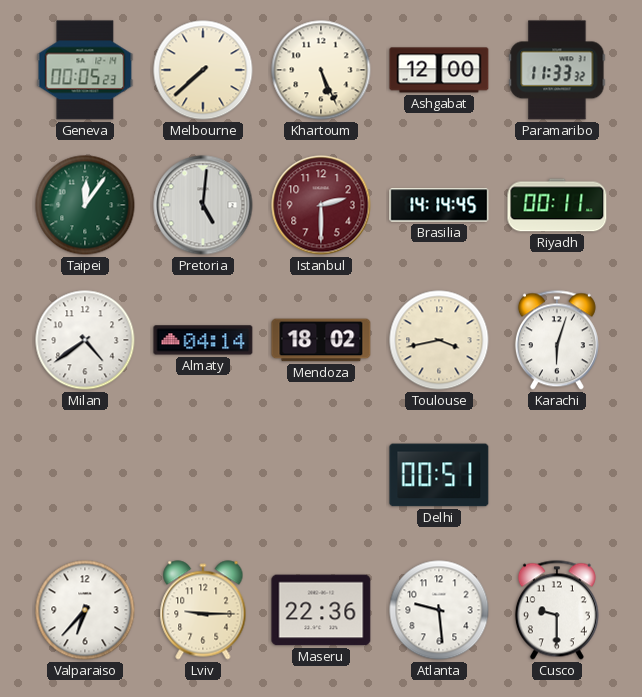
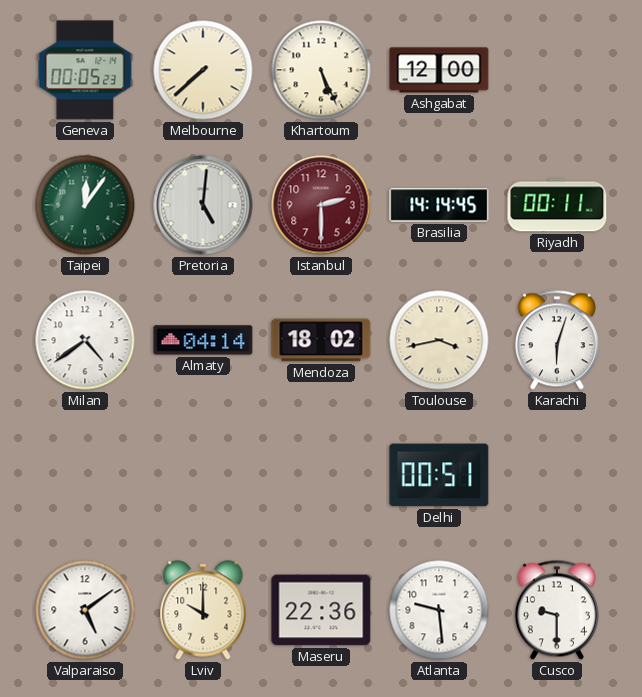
Paramaribo: 11:33 -> none
Valparaiso: 6:37 -> 5:09
Lviv: 9:15 -> 10:00
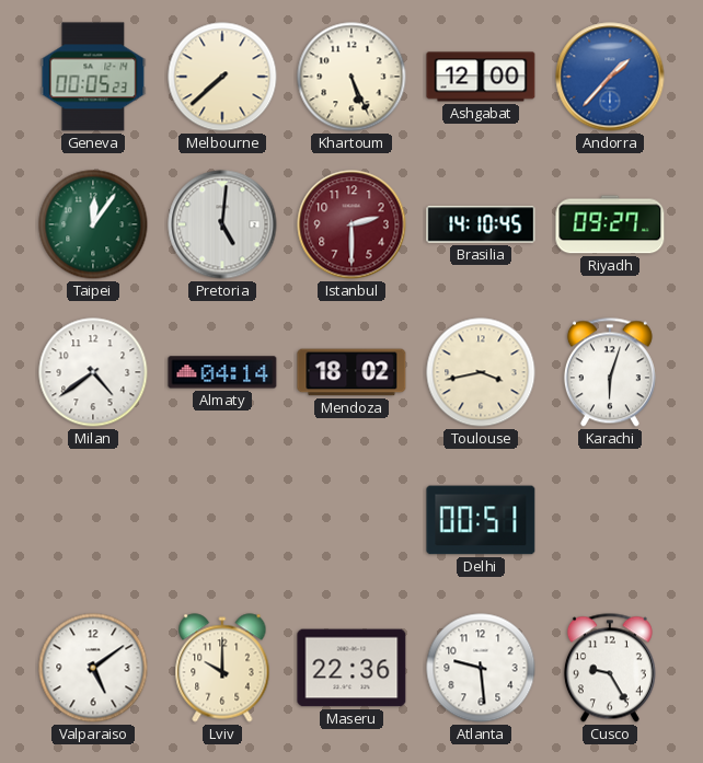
Andorra: none -> 1:37
Brasilia: 14:14 -> 14:10
Riyadh: 00:11 -> 09:27
Cusco: 9:30 -> 9:25
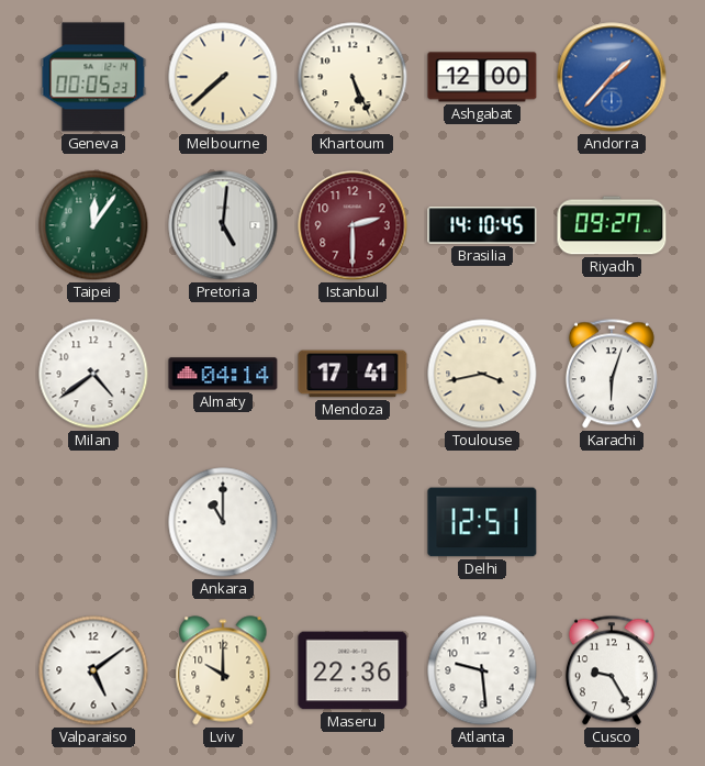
Mendoza: 18:02 -> 17:41
Ankara: none -> 11:00
Delhi: 00:51 -> 12:51
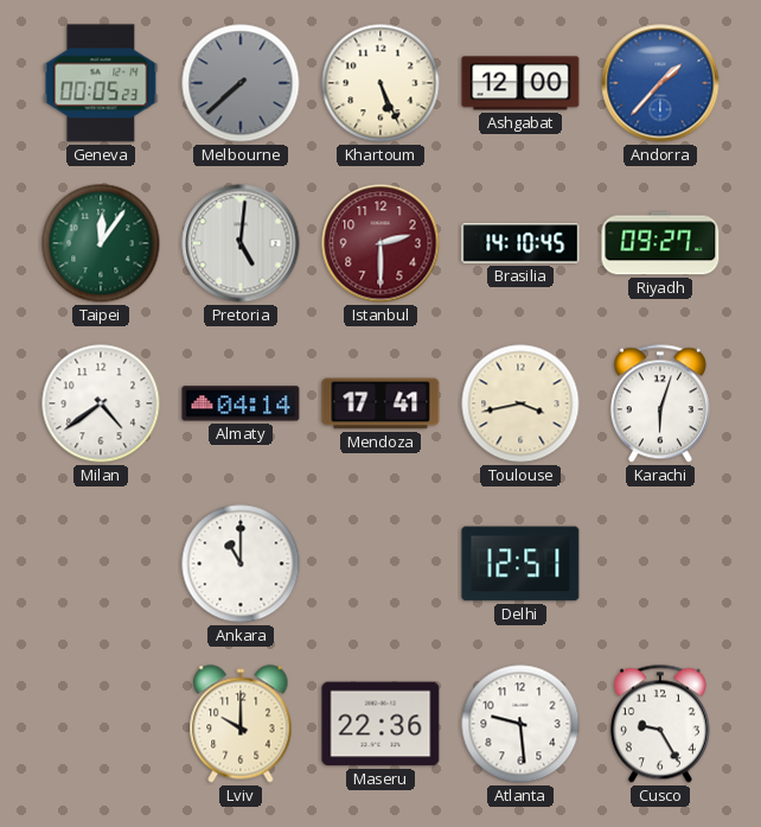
Melbourne dial: cream -> grey
Valparaiso: 5:09 -> none
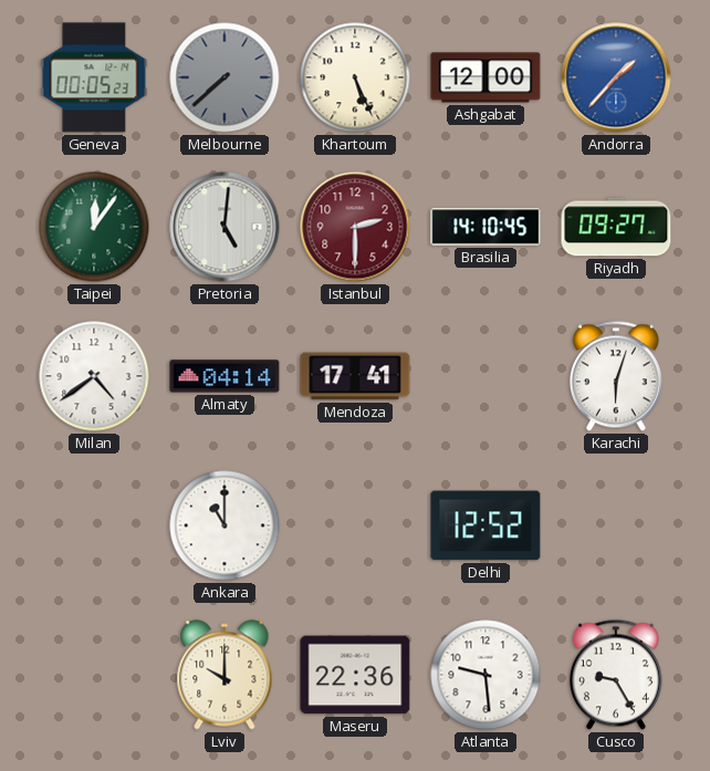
Toulouse: 3:43 -> none
Delhi: 12:51 -> 12:52
